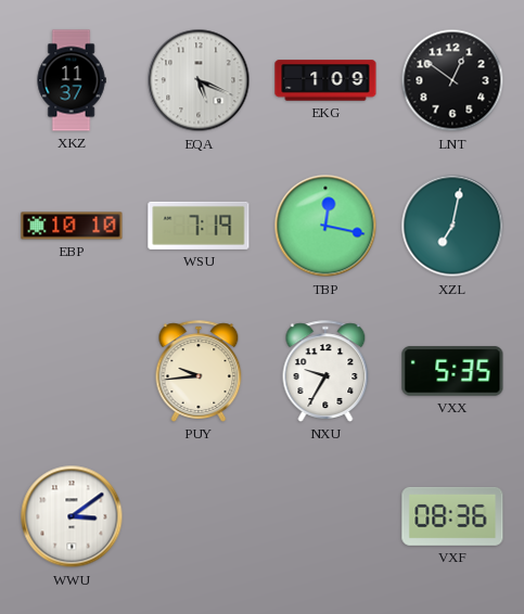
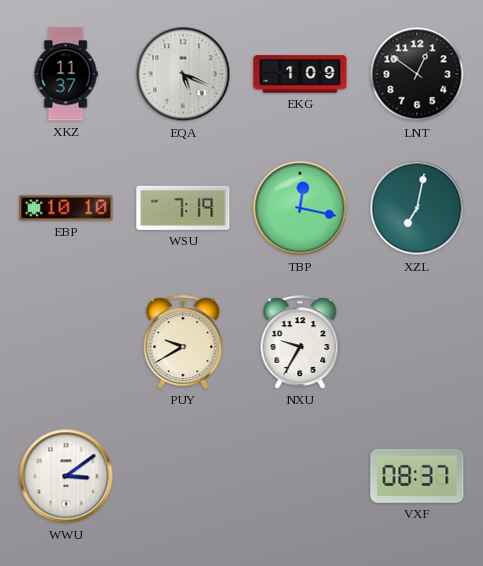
PUY: 9:44 -> 9:40
VXX: 5:35 -> none
VXF: 08:36 -> 08:37
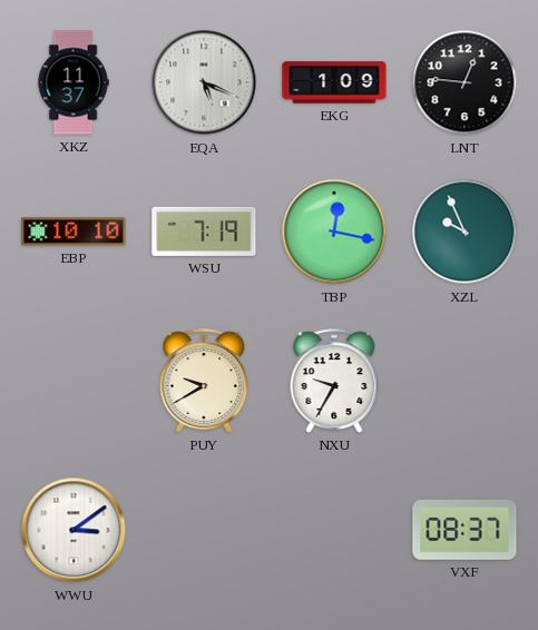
LNT: 12:51 -> 12:46
XZL: 7:02 -> 9:56
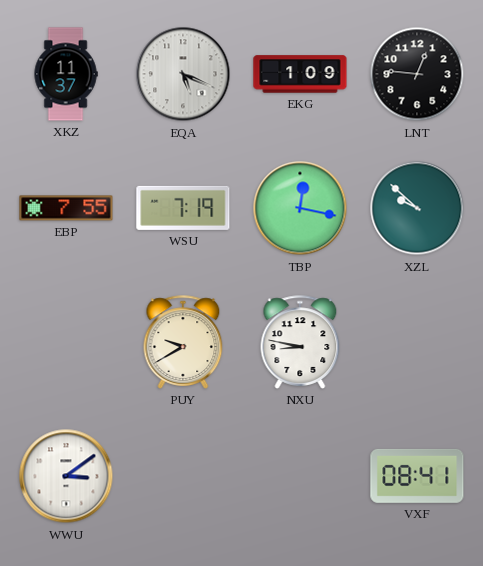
EBP: 10:10 -> 7:55
XZL: 9:56 -> 9:52
NXU: 9:35 -> 8:47
VXF: 08:37 -> 08:41
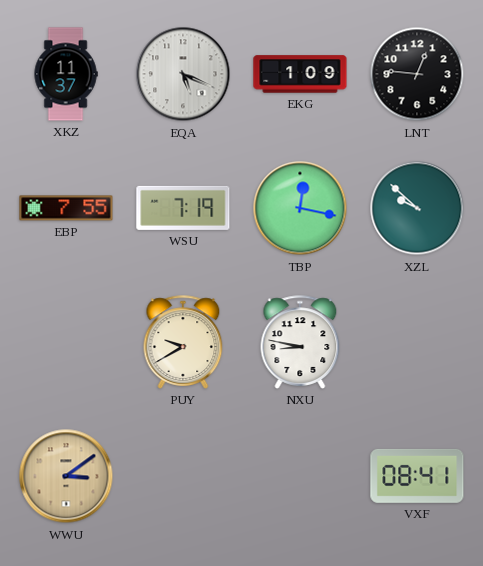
WWU dial: white -> champagne
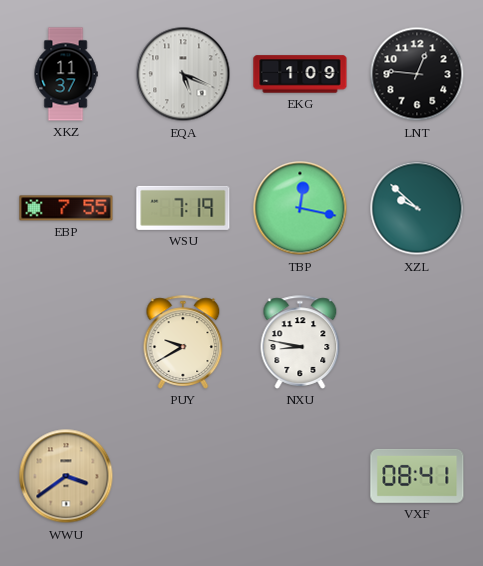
WWU: 3:09 -> 3:39
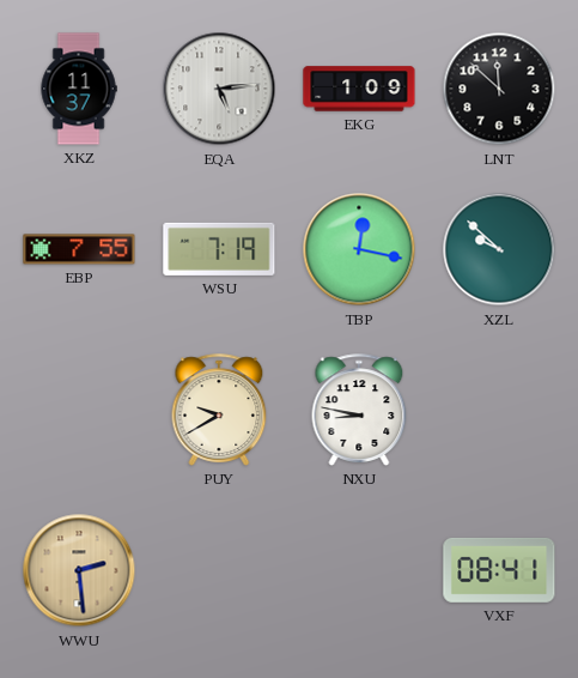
EQA: 5:19 -> 5:14
LNT: 12:46 -> 11:52
WWU: 3:39 -> 2:29
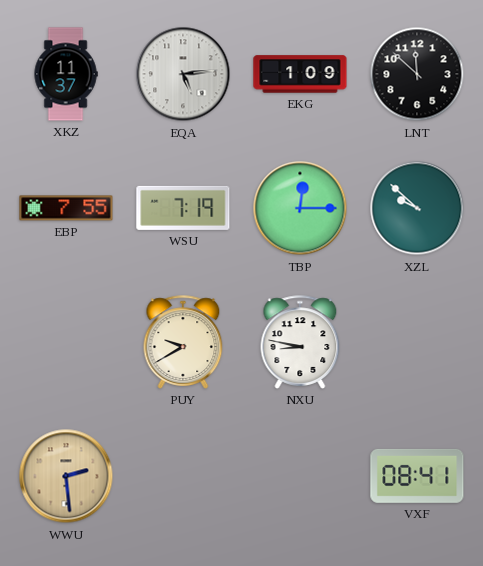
TBP: 12:17 -> 12:15
